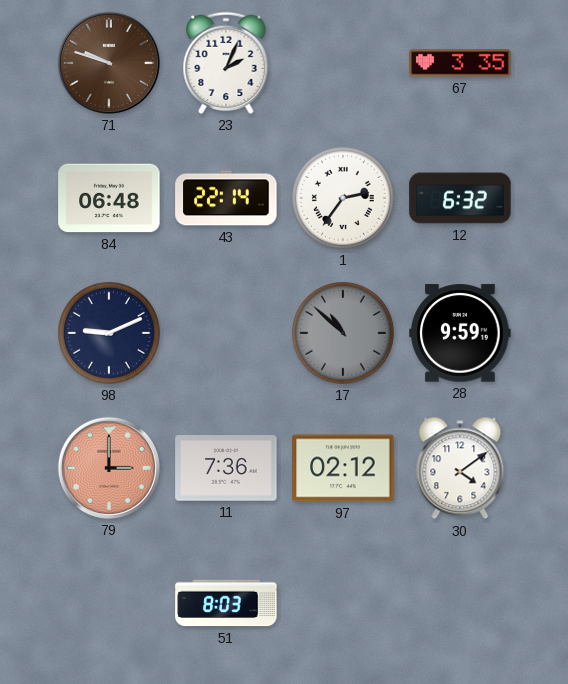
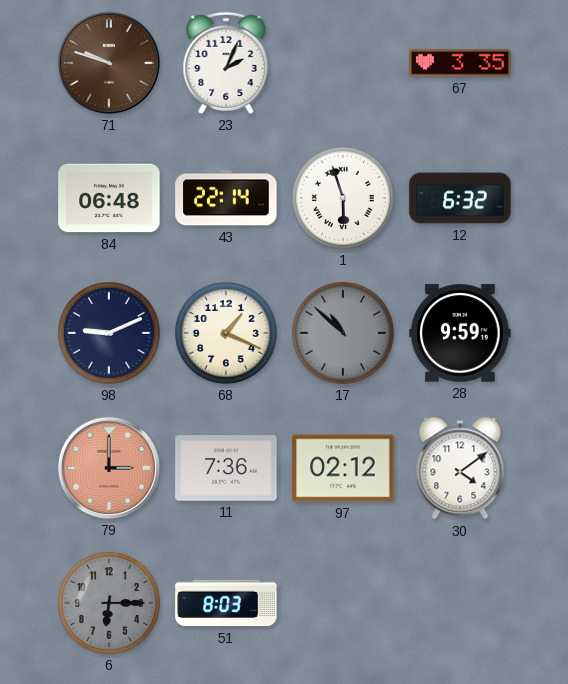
1: 2:36 -> 5:57
68: none -> 1:19
6: none -> 6:15
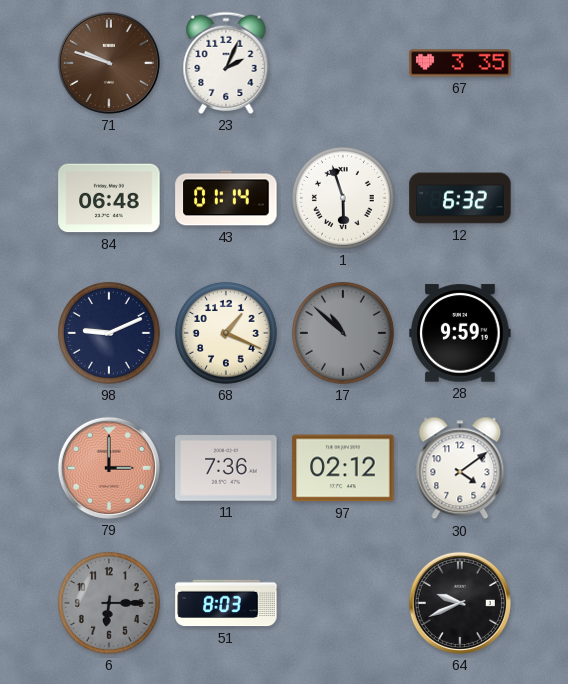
43: 22:14 -> 01:14
64: none -> 9:41
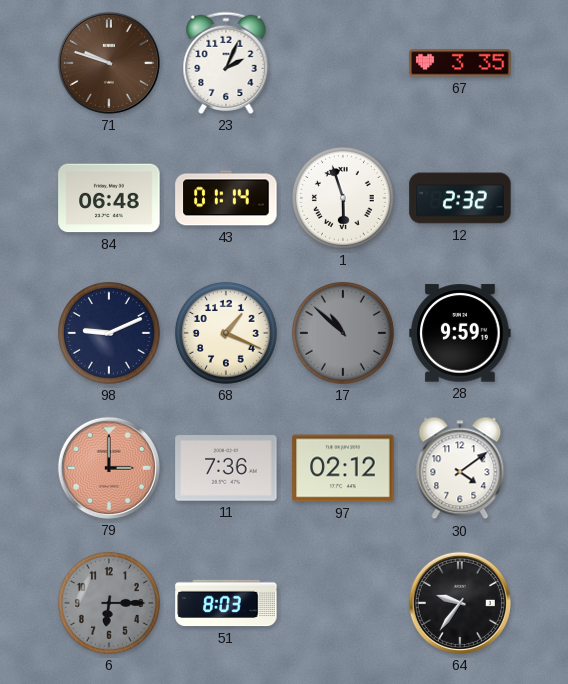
12: 6:32 -> 2:32
64: 9:41 -> 9:36
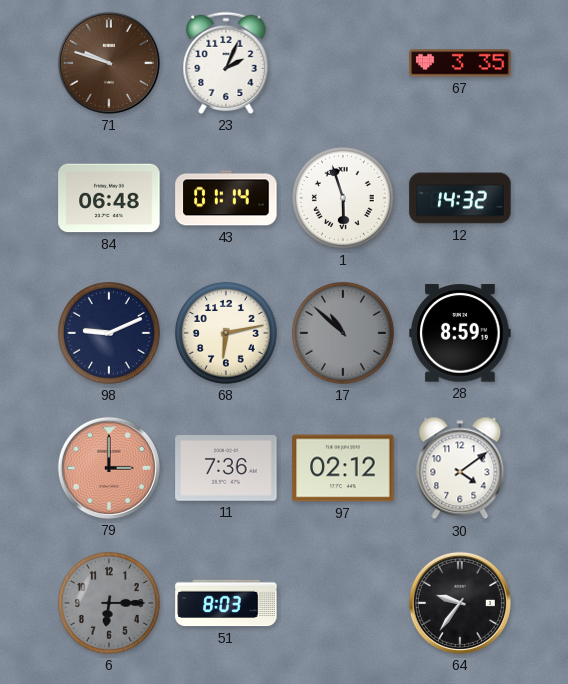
12: 2:32 -> 14:32
68: 1:19 -> 6:13
28: 9:59 -> 8:59
